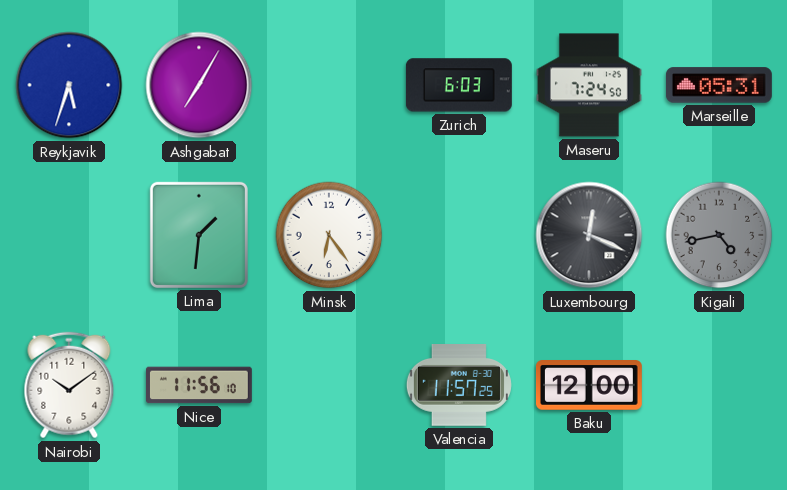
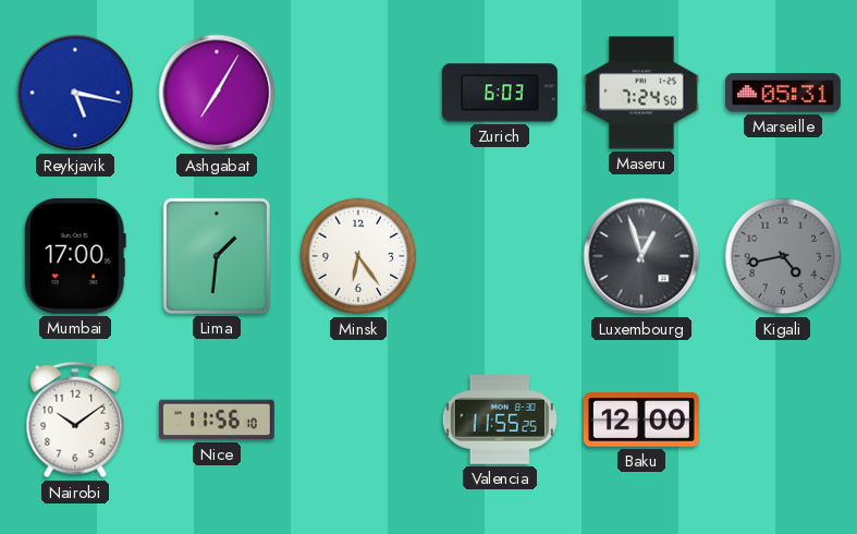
Reykjavik: 5:33 -> 5:17
Mumbai: none -> 17:00
Luxembourg: 12:19 -> 12:57
Valencia: 11:57 -> 11:55
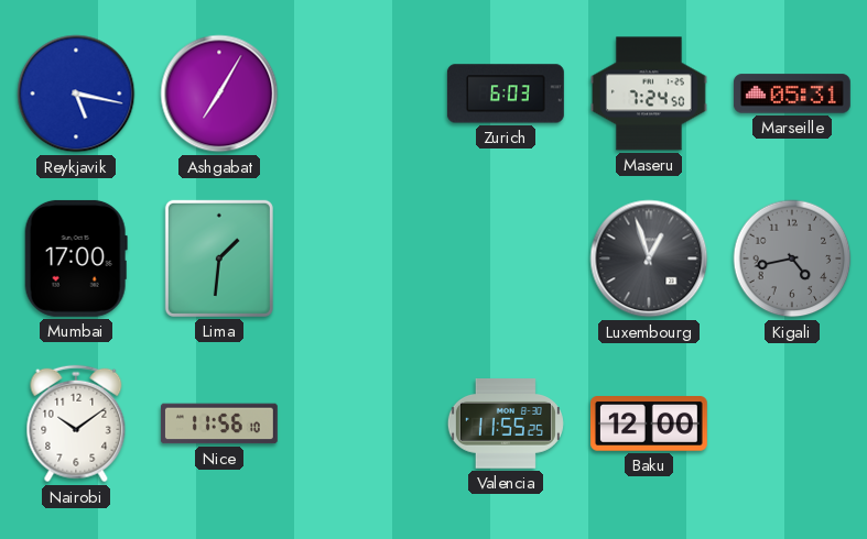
Minsk: 6:24 -> none
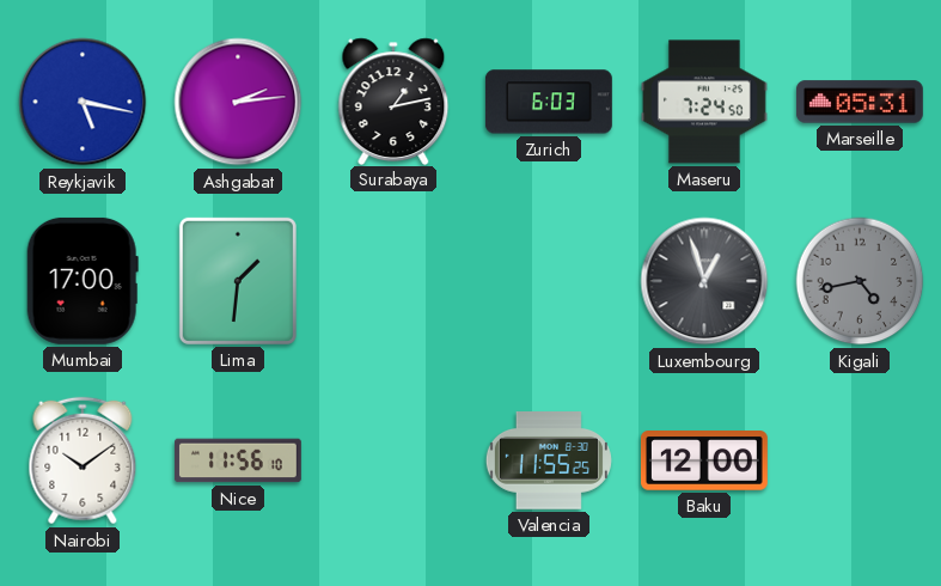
Ashgabat: 7:05 -> 2:14
Surabaya: none -> 1:13
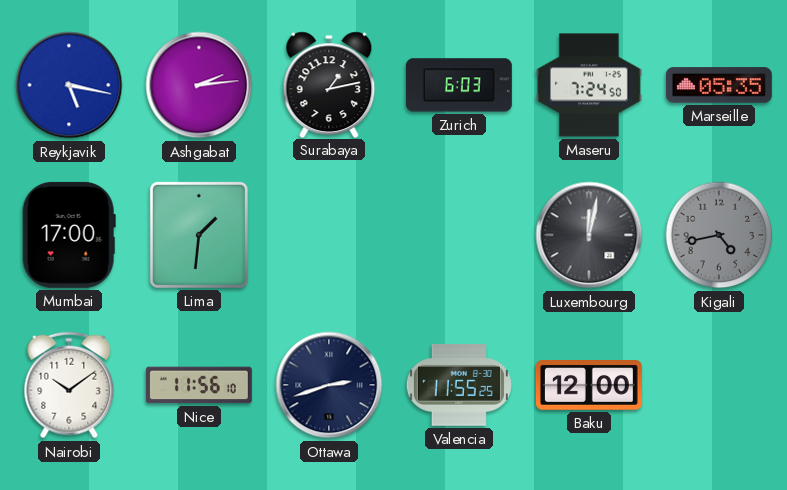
Marseille: 05:31 -> 05:35
Luxembourg: 12:57 -> 12:02
Ottawa: none -> 2:42
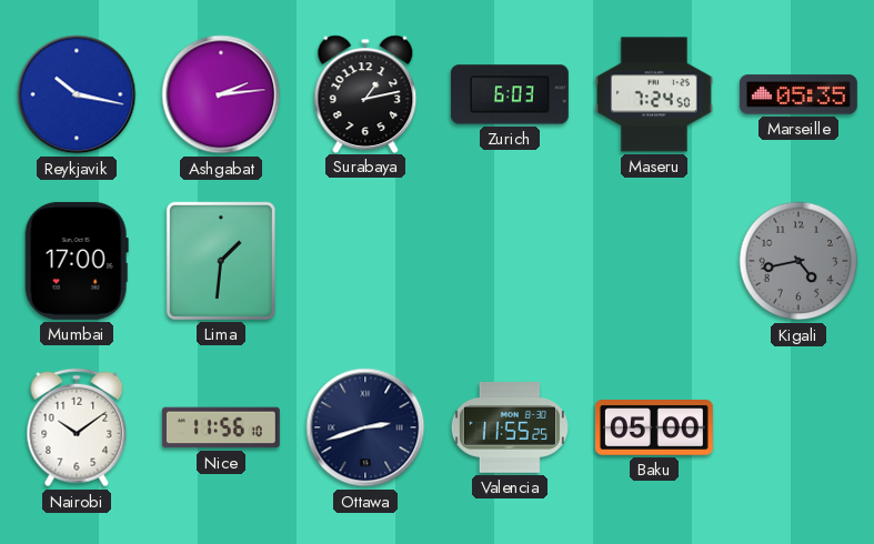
Reykjavik: 5:17 -> 10:17
Luxembourg: 12:02 -> none
Baku: 12:00 -> 05:00
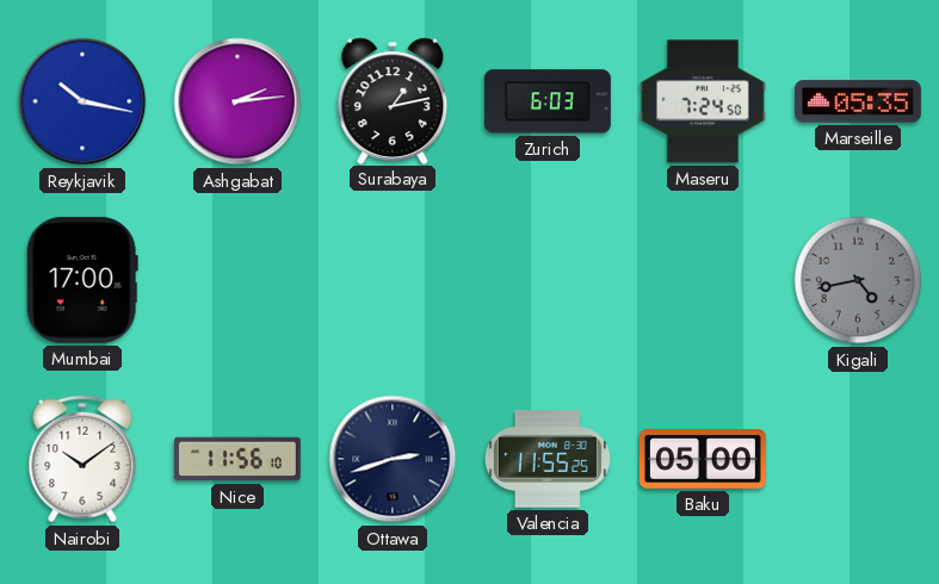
Lima: 1:31 -> none
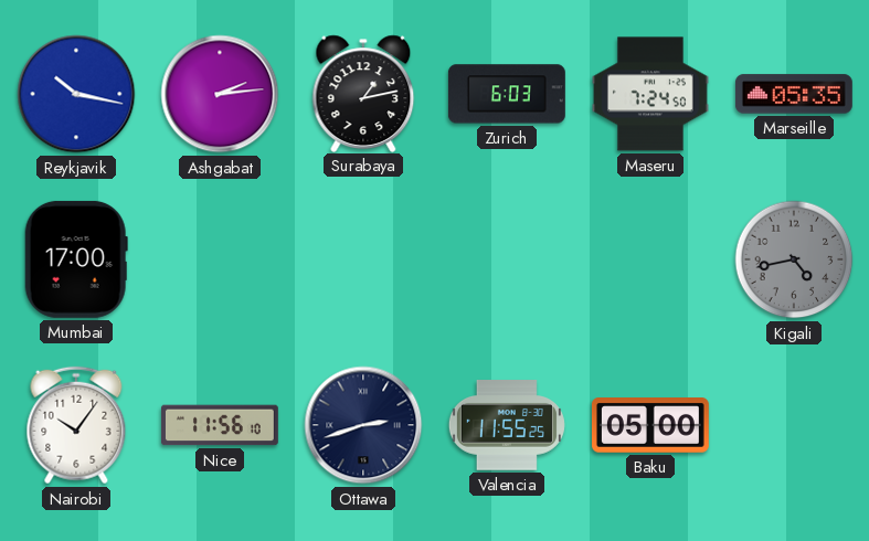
Nairobi: 10:09 -> 10:06
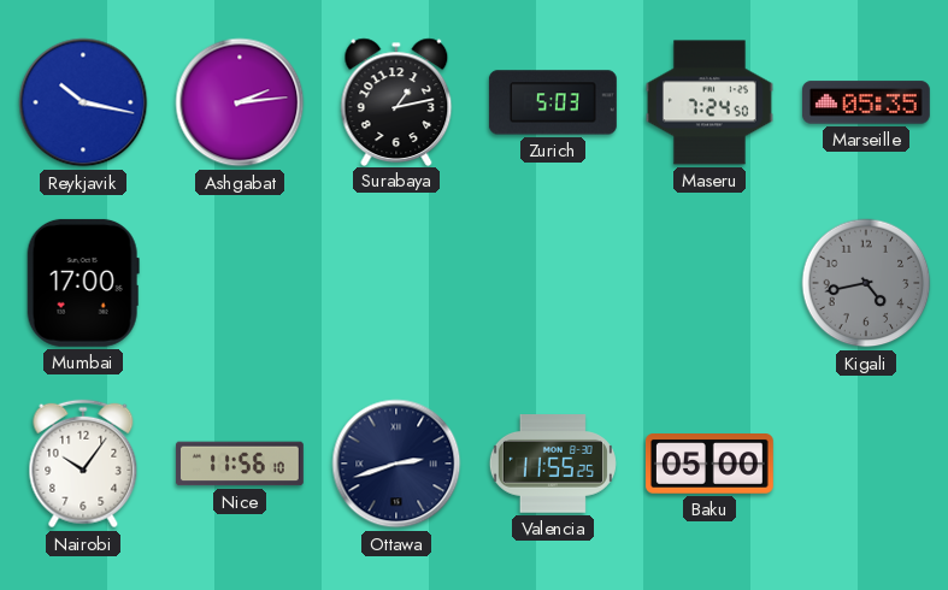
Zurich: 6:03 -> 5:03
